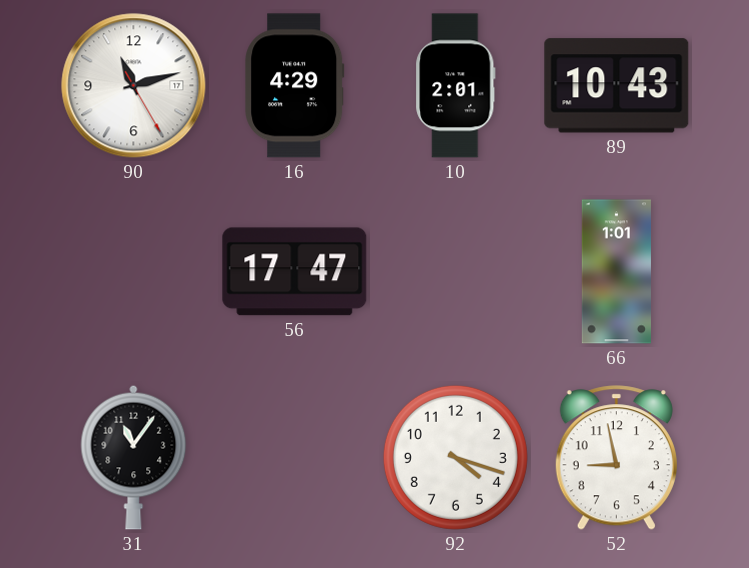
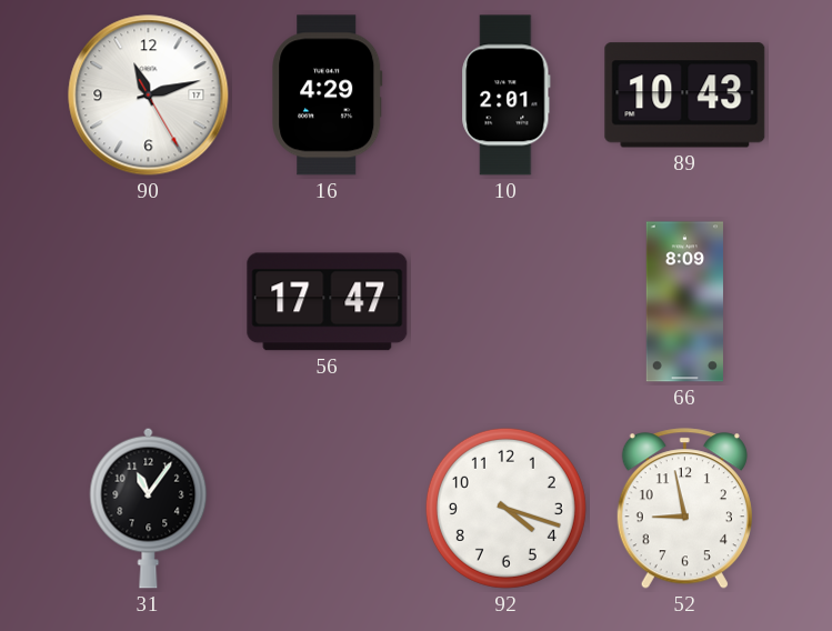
66: 1:01 -> 8:09
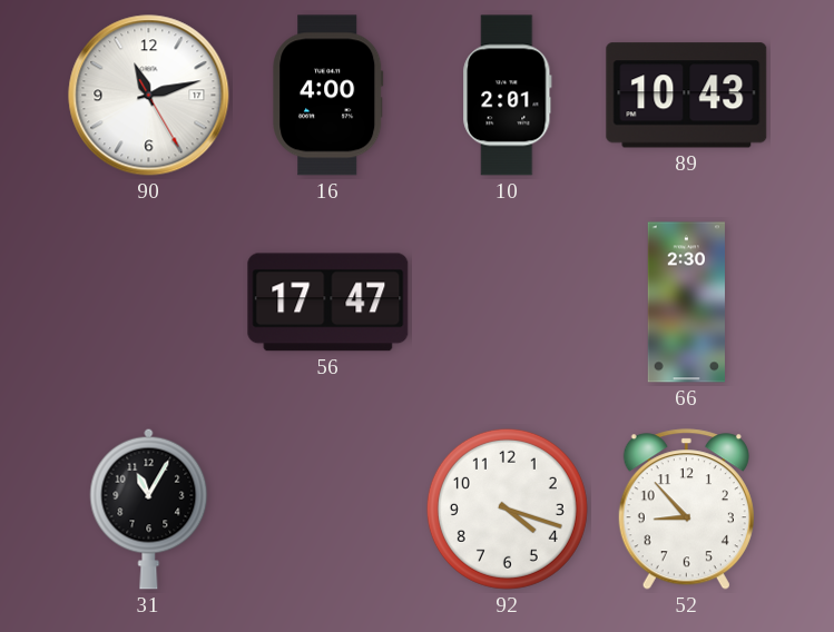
16: 4:29 -> 4:00
66: 8:09 -> 2:30
31: 11:06 -> 11:05
52: 8:58 -> 8:53
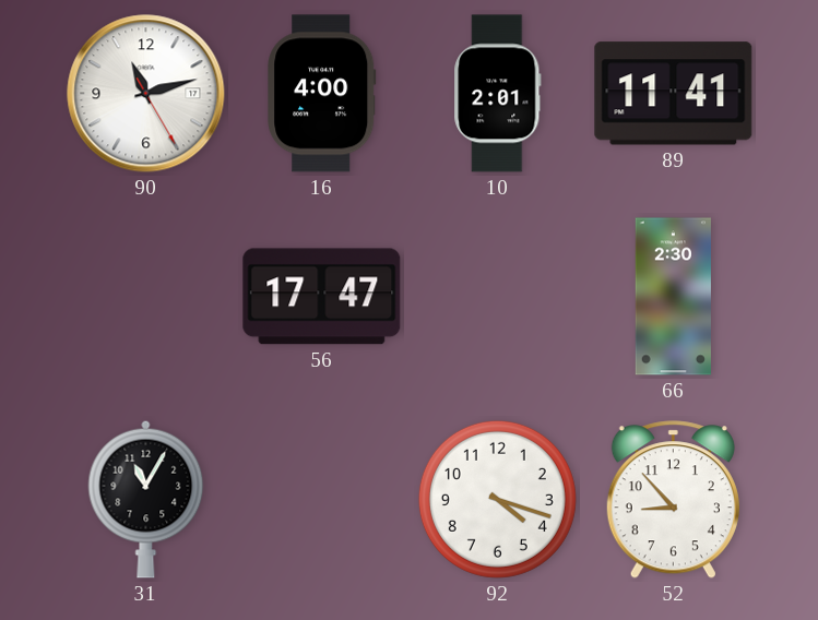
89: 10:43 -> 11:41
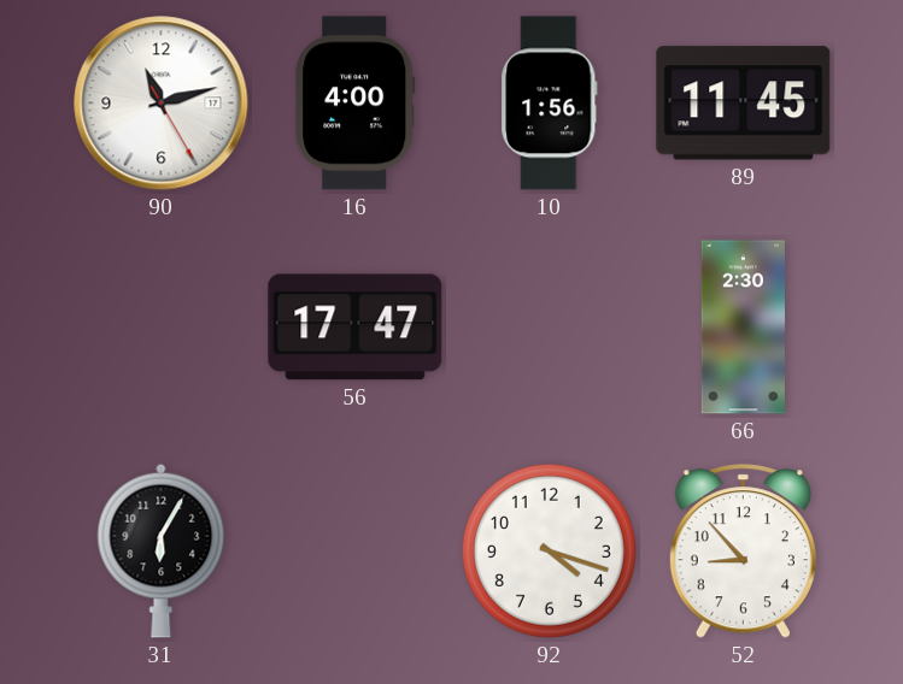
10: 2:01 -> 1:56
89: 11:41 -> 11:45
31: 11:05 -> 6:05
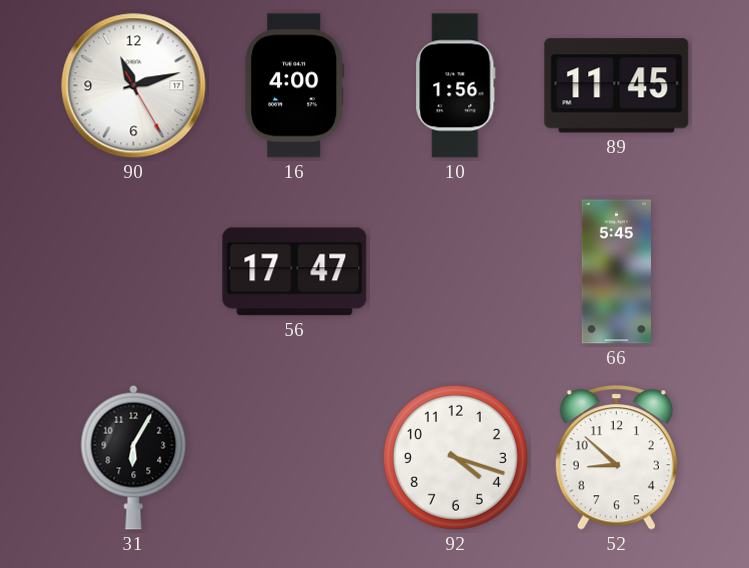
66: 2:30 -> 5:45
52: 8:53 -> 8:52
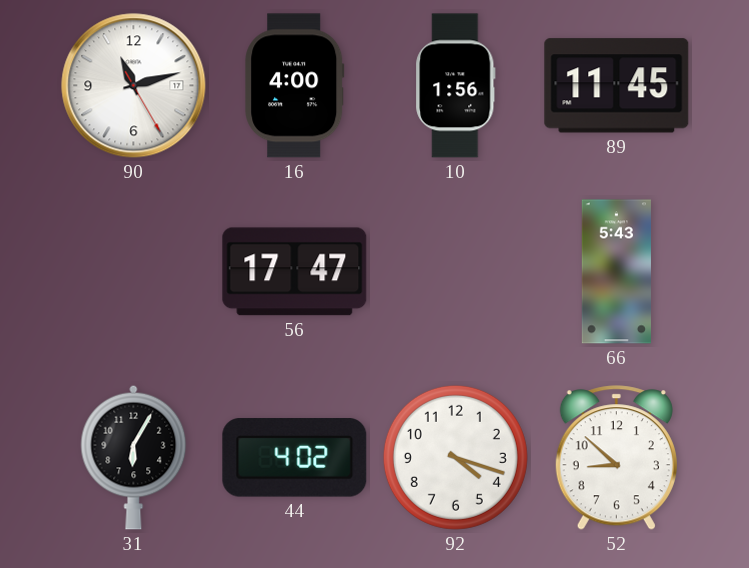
66: 5:45 -> 5:43
44: none -> 4:02
